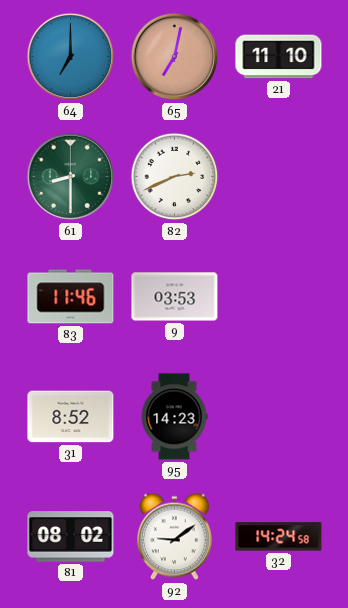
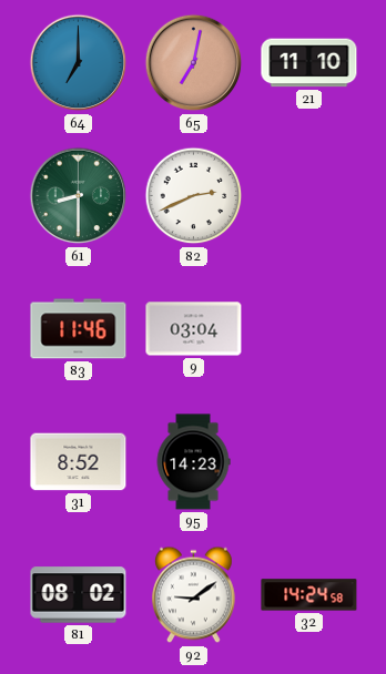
9: 03:53 -> 03:04
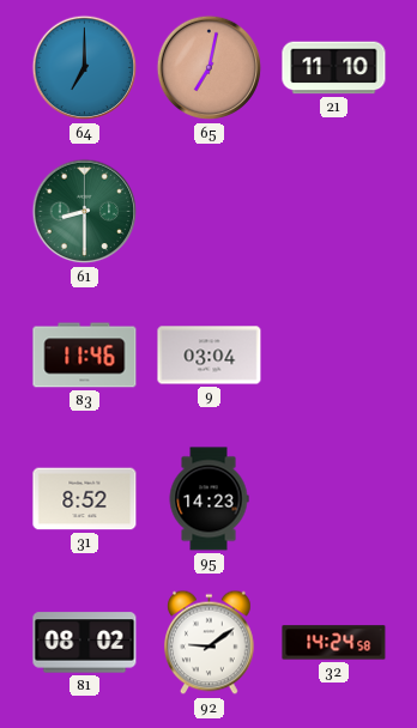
82: 2:41 -> none
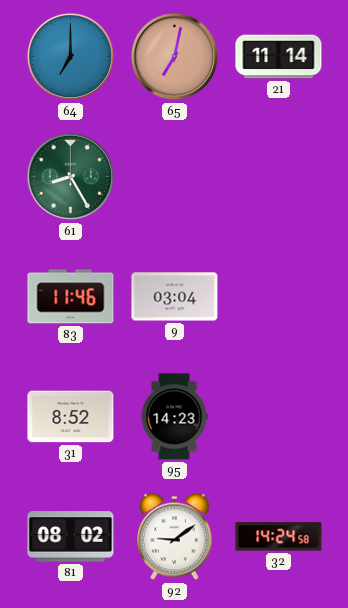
21: 11:10 -> 11:14
61: 8:30 -> 8:25
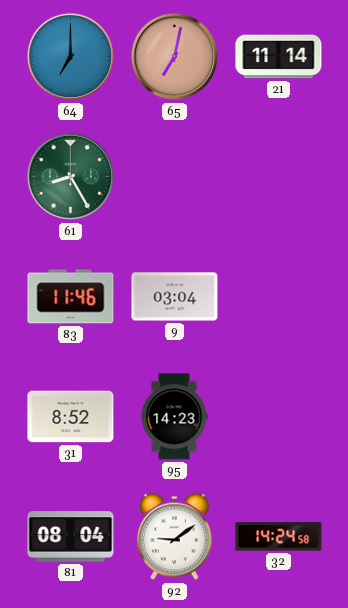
81: 08:02 -> 08:04
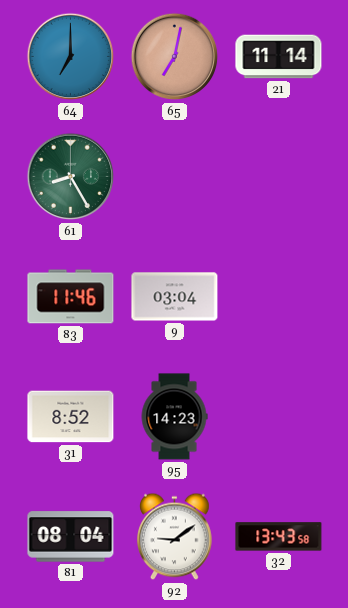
32: 14:24 -> 13:43
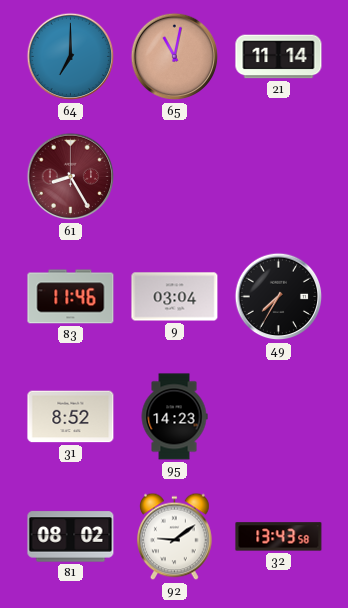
65: 7:02 -> 11:02
61 dial: green -> burgundy
49: none -> 7:35
81: 08:04 -> 08:02
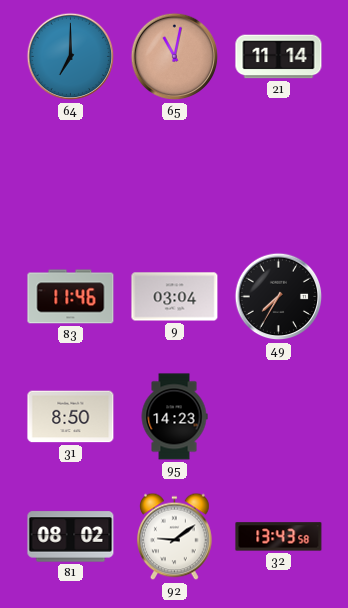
61: 8:25 -> none
31: 8:52 -> 8:50
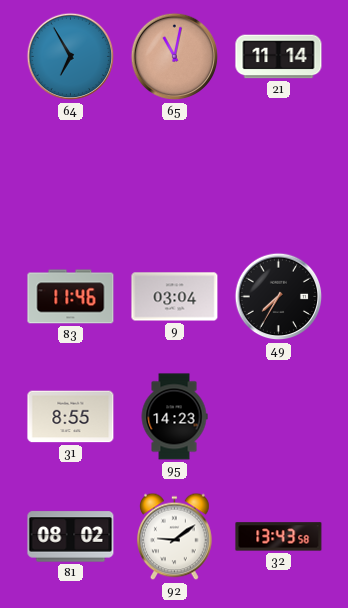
64: 7:00 -> 6:55
31: 8:50 -> 8:55
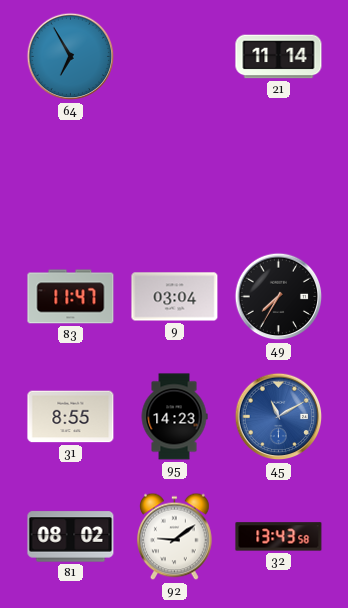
65: 11:02 -> none
83: 11:46 -> 11:47
45: none -> 11:10
